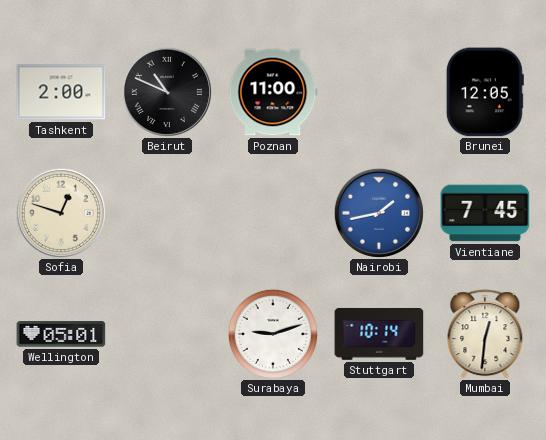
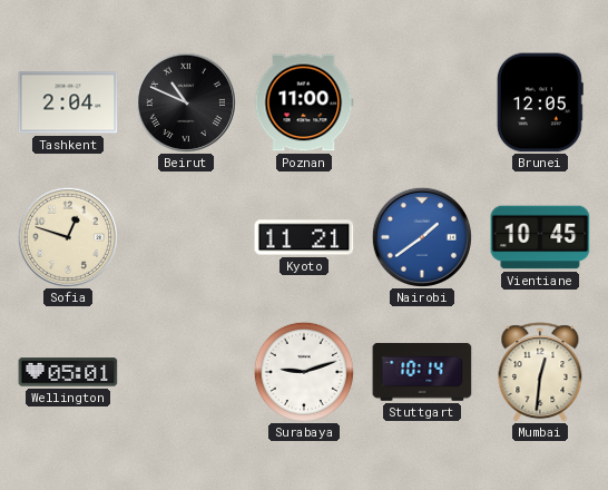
Tashkent: 2:00 -> 2:04
Kyoto: none -> 11:21
Nairobi: 1:43 -> 1:39
Vientiane: 7:45 -> 10:45
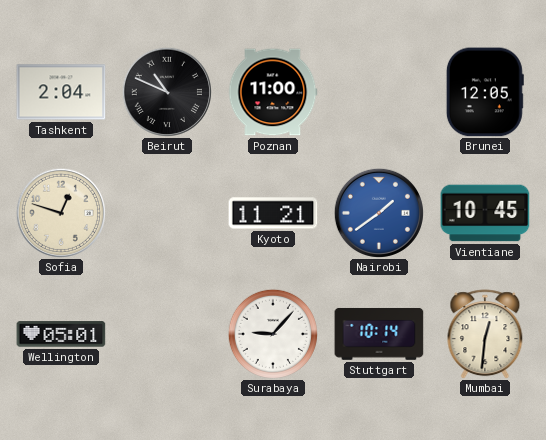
Surabaya: 9:12 -> 9:07
